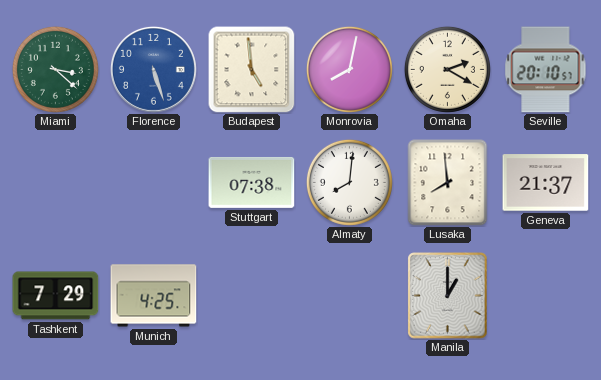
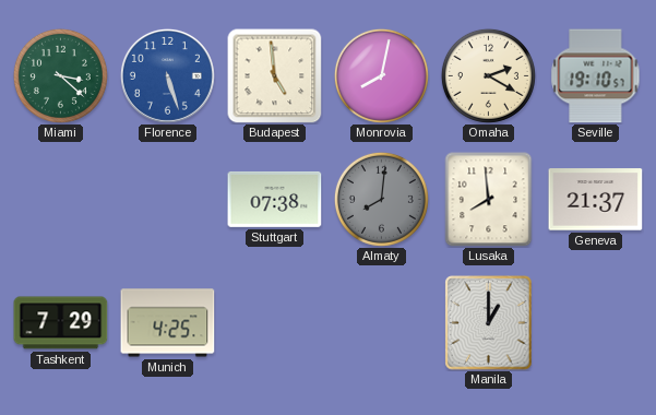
Seville: 20:10 -> 19:10
Almaty dial: white -> grey
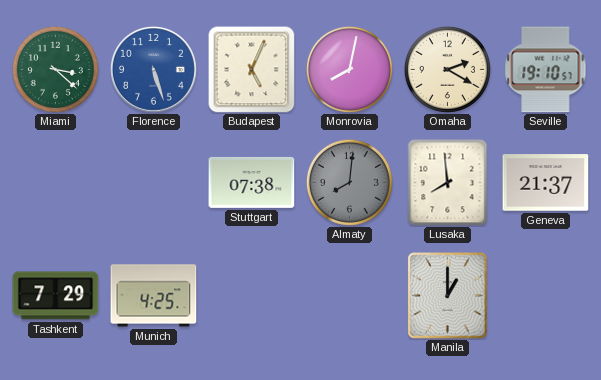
Budapest: 4:59 -> 5:04
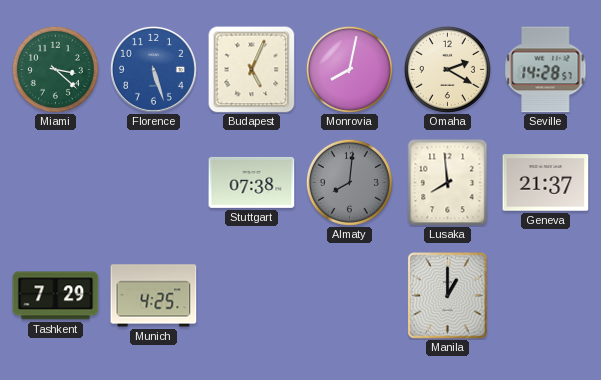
Seville: 19:10 -> 14:28
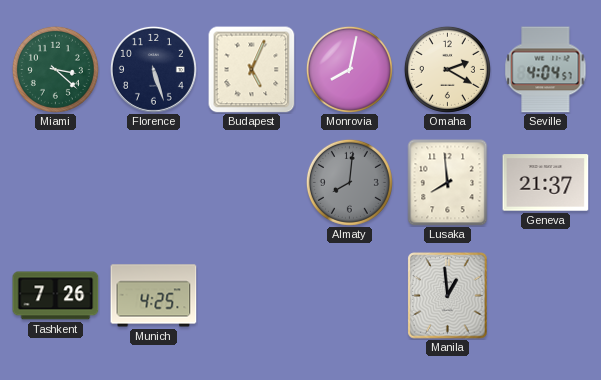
Florence dial: blue -> navy
Seville: 14:28 -> 4:04
Stuttgart: 07:38 -> none
Tashkent: 7:29 -> 7:26
Manila: 1:00 -> 12:59
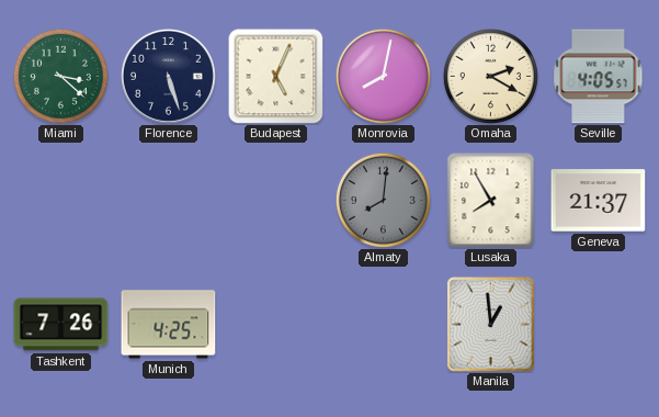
Seville: 4:04 -> 4:05
Lusaka: 7:59 -> 7:55
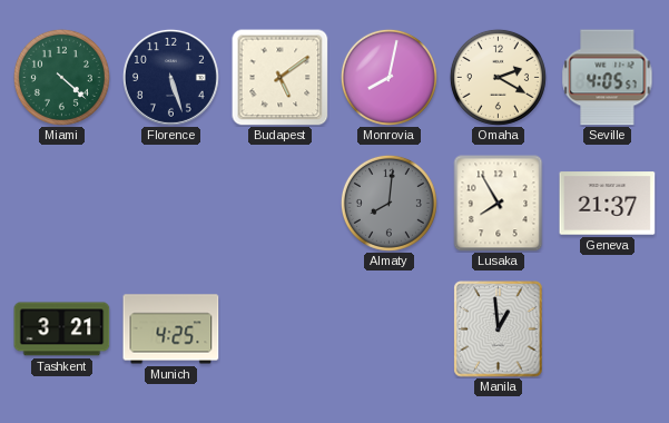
Miami: 3:22 -> 4:22
Budapest: 5:04 -> 5:09
Tashkent: 7:26 -> 3:21
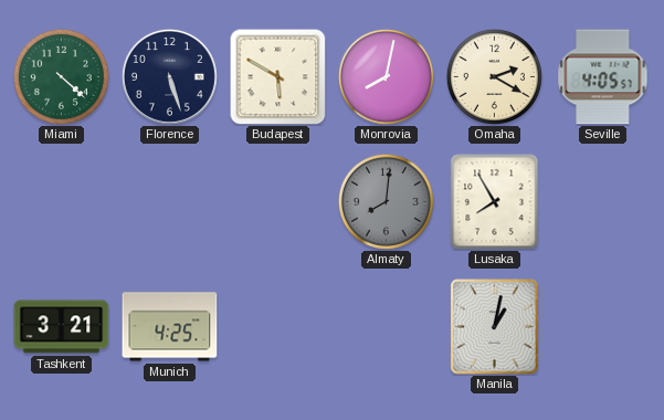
Budapest: 5:09 -> 5:50
Geneva: 21:37 -> none
Manila: 12:59 -> 1:02
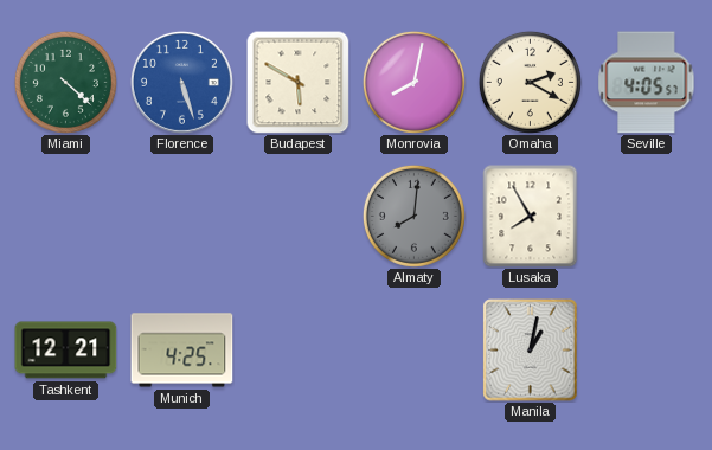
Florence dial: navy -> blue
Tashkent: 3:21 -> 12:21
